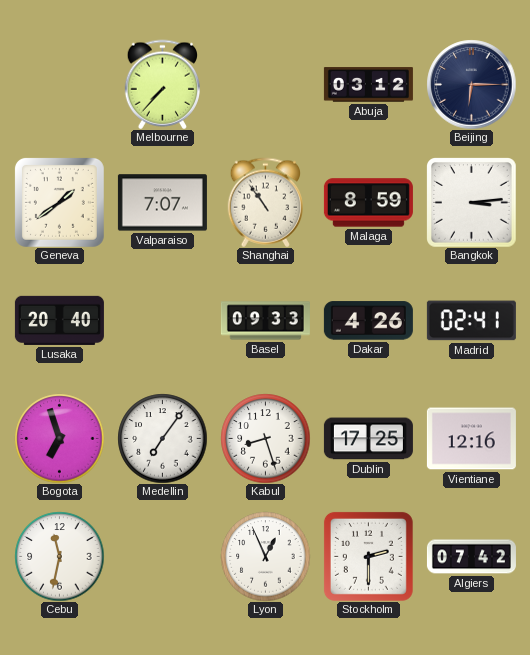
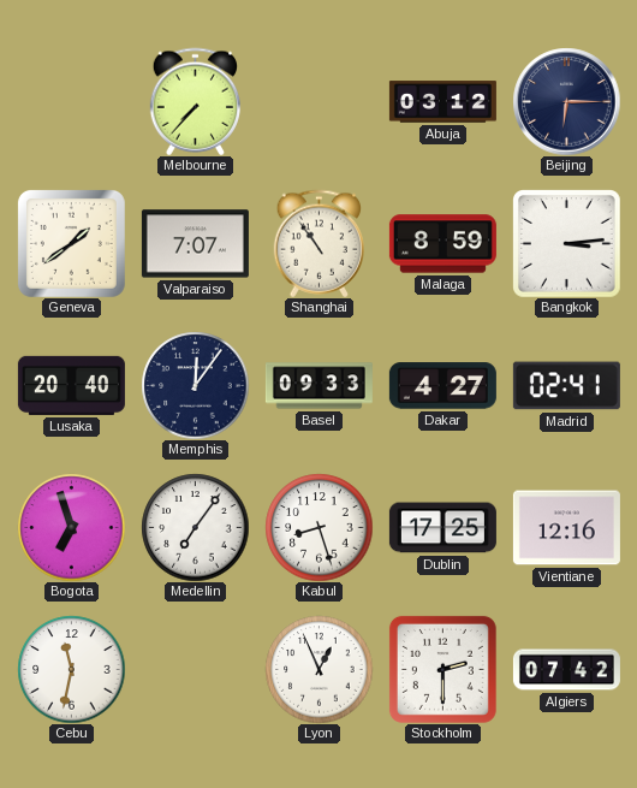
Memphis: none -> 12:06
Dakar: 4:26 -> 4:27
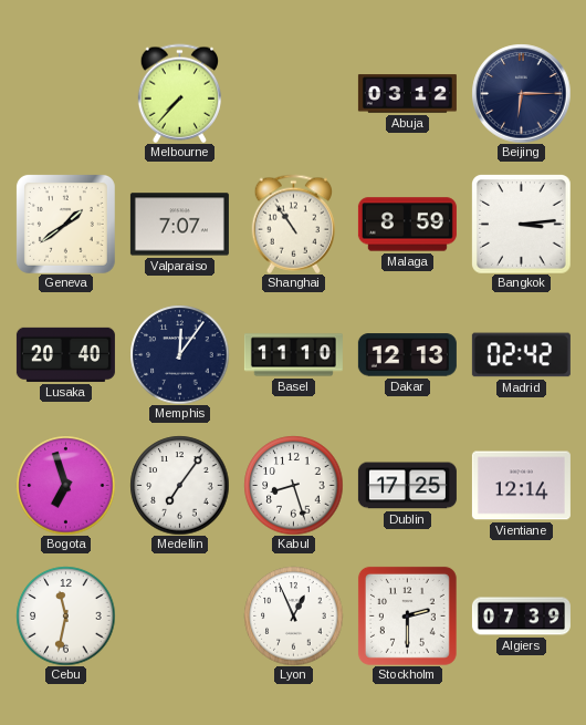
Basel: 09:33 -> 11:10
Dakar: 4:27 -> 12:13
Madrid: 02:41 -> 02:42
Vientiane: 12:16 -> 12:14
Algiers: 07:42 -> 07:39
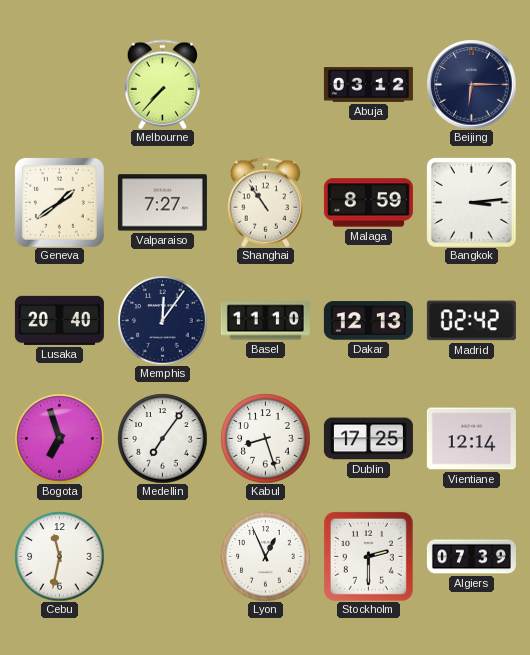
Valparaiso: 7:07 -> 7:27
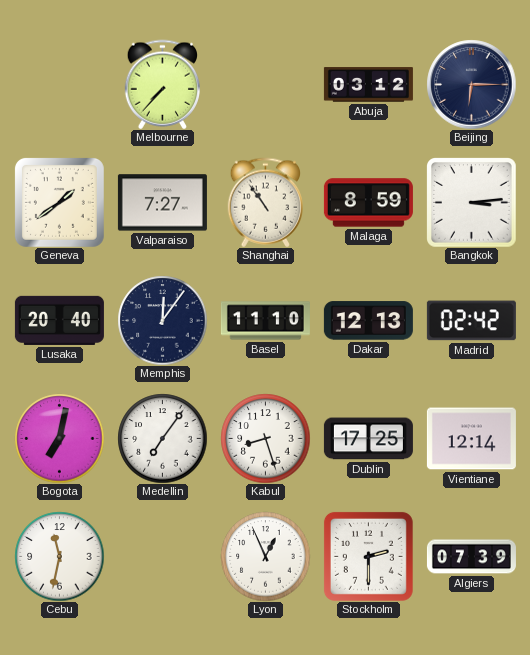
Bogota: 6:57 -> 7:02
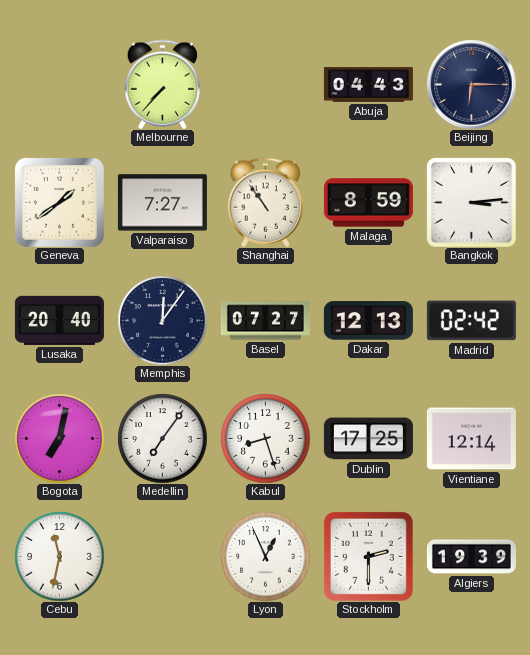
Abuja: 03:12 -> 04:43
Basel: 11:10 -> 07:27
Algiers: 07:39 -> 19:39
